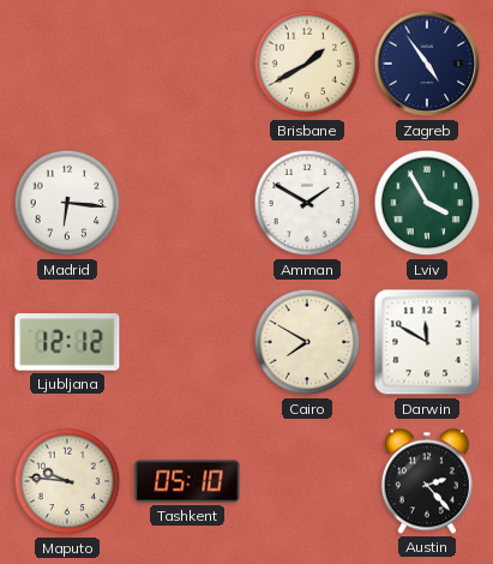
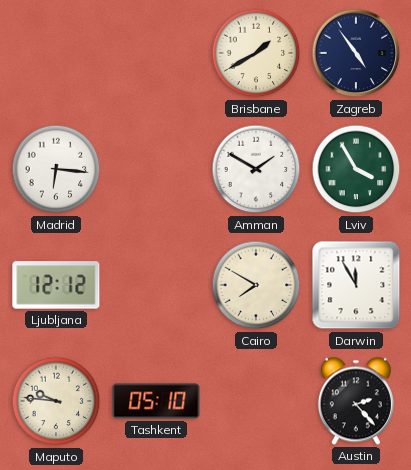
Darwin: 11:50 -> 11:55
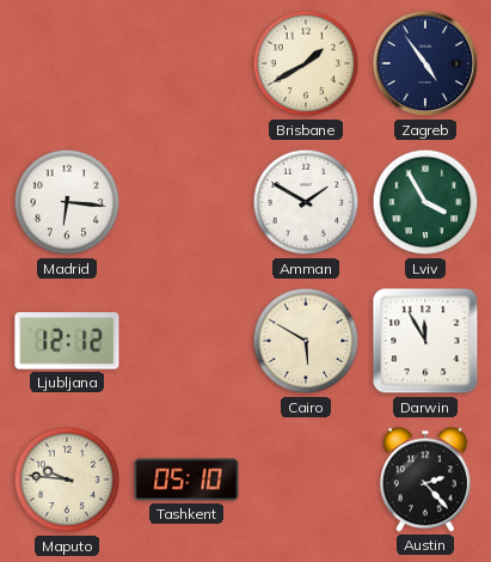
Cairo: 7:50 -> 5:50
